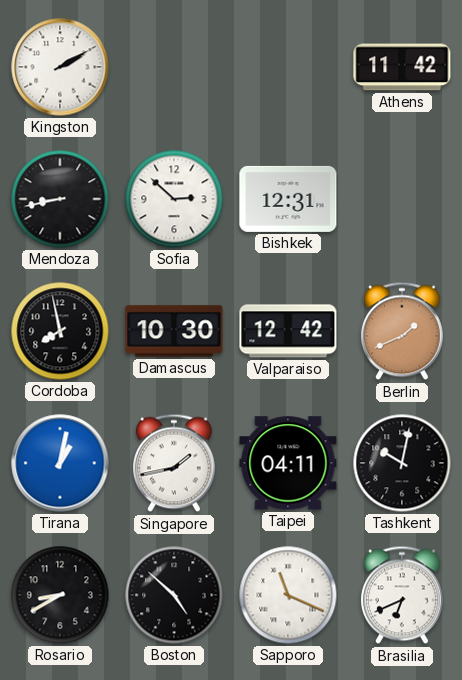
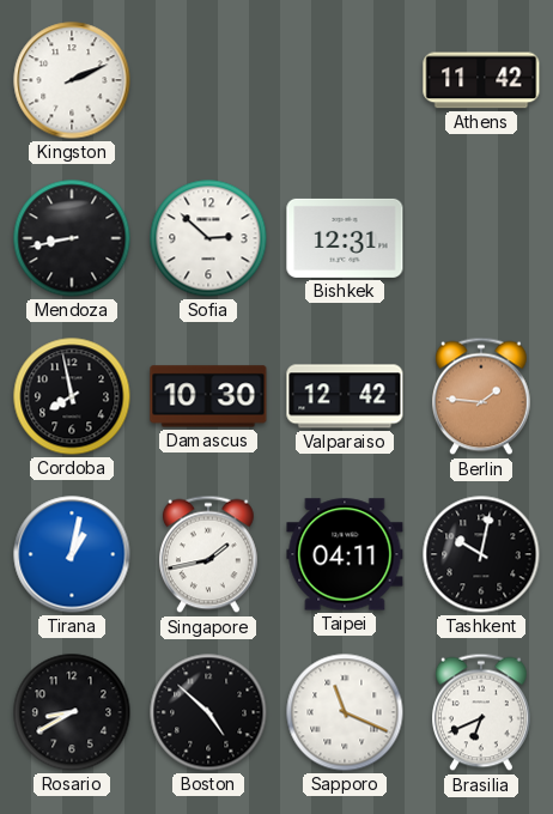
Kingston: 2:10 -> 2:11
Berlin: 1:41 -> 1:46
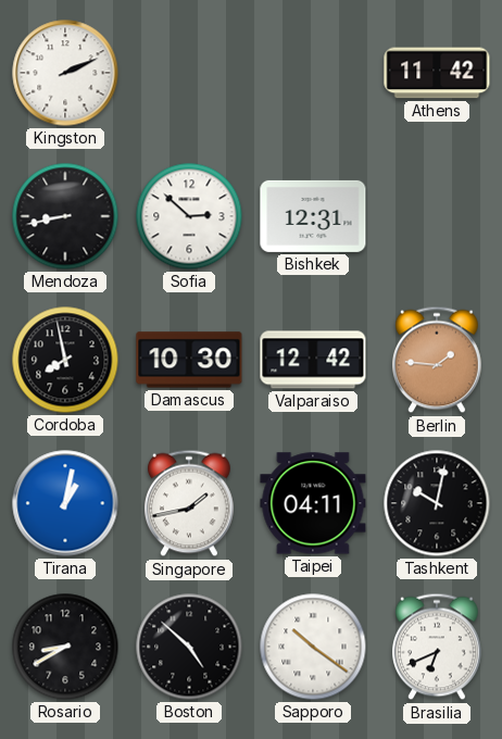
Sapporo: 11:19 -> 10:21
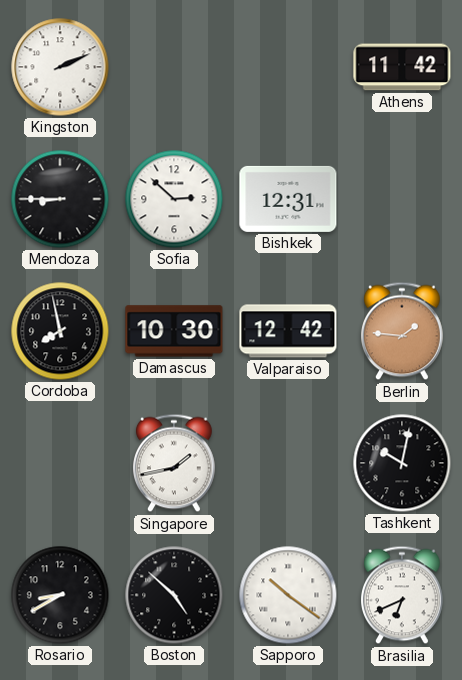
Mendoza: 8:43 -> 8:45
Tirana: 1:02 -> none
Taipei: 04:11 -> none
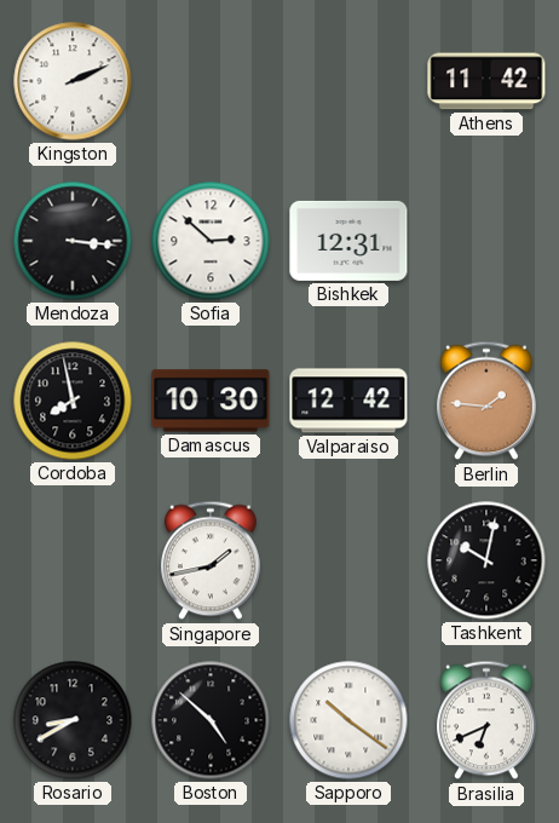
Mendoza: 8:45 -> 3:16
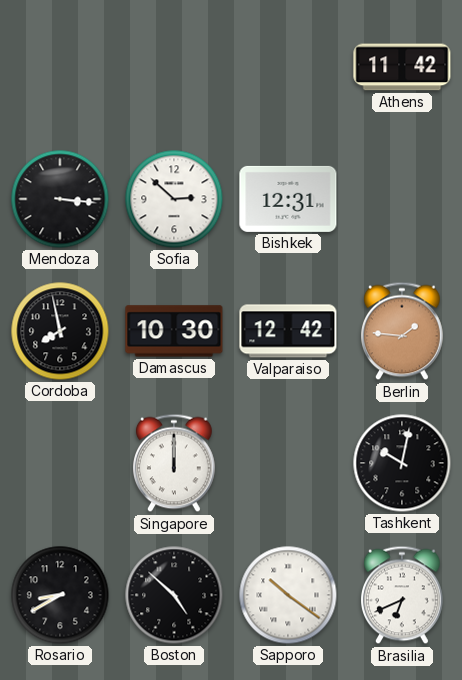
Kingston: 2:11 -> none
Singapore: 1:43 -> 12:00
